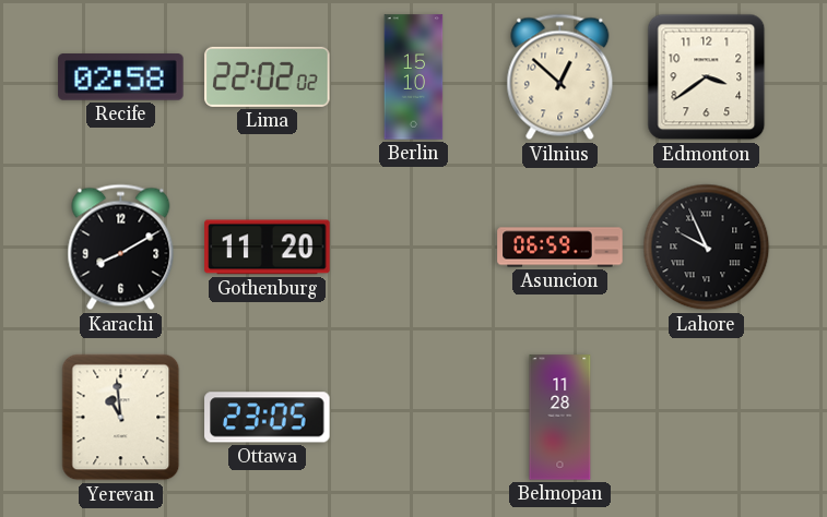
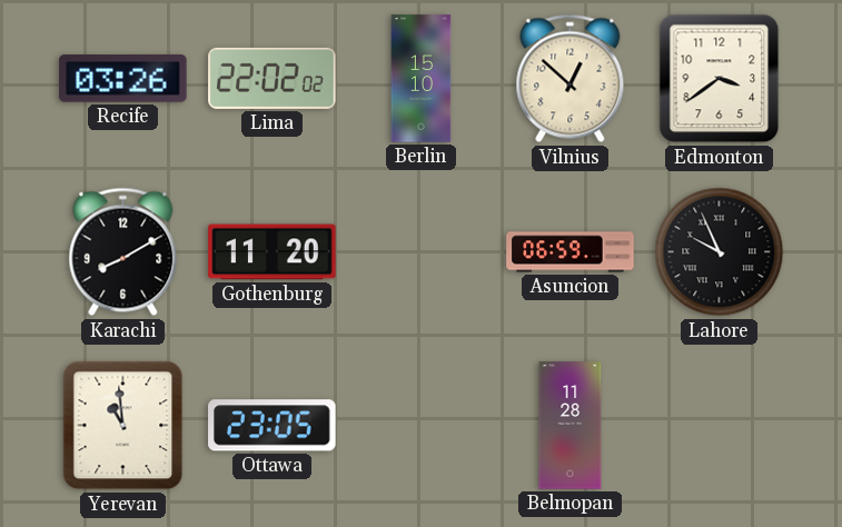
Recife: 02:58 -> 03:26
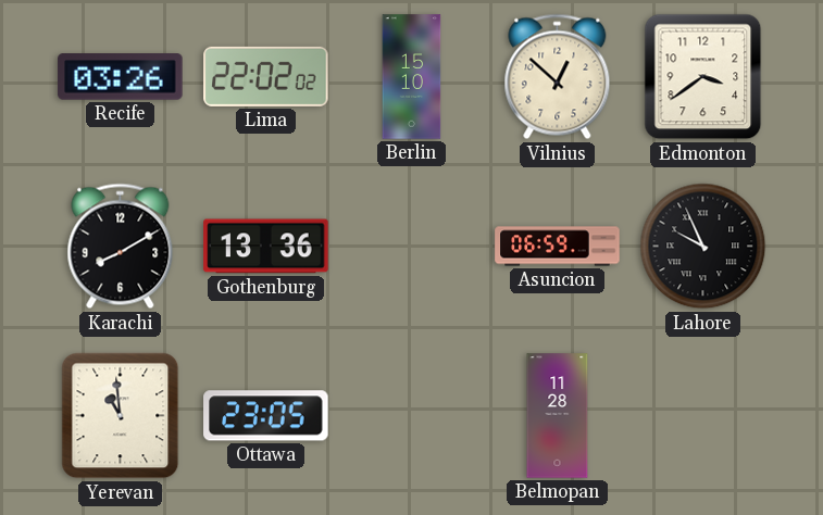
Gothenburg: 11:20 -> 13:36
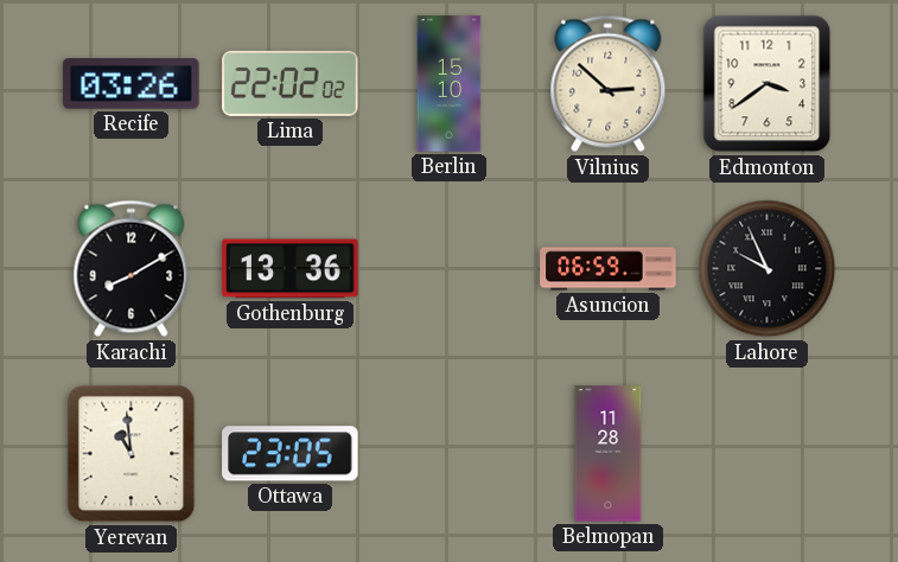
Vilnius: 12:52 -> 2:52
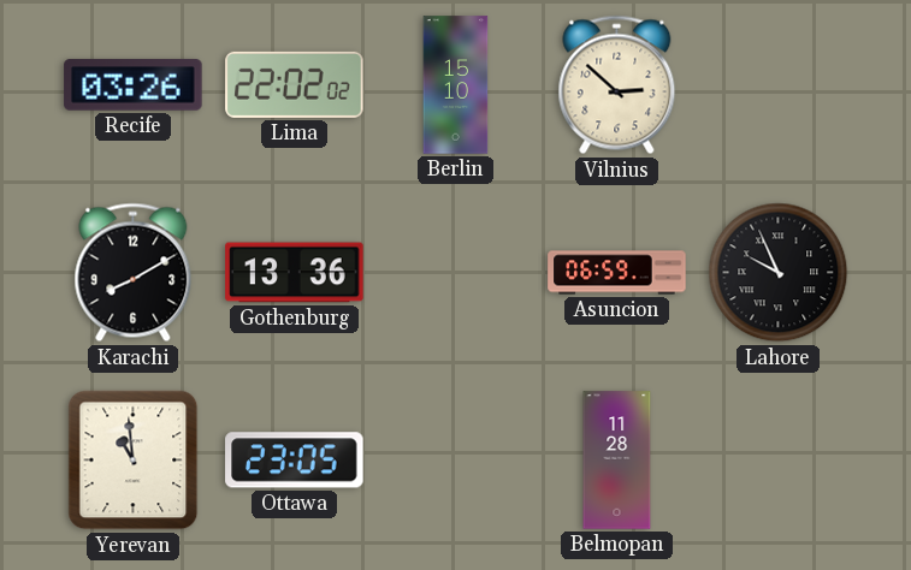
Edmonton: 3:39 -> none
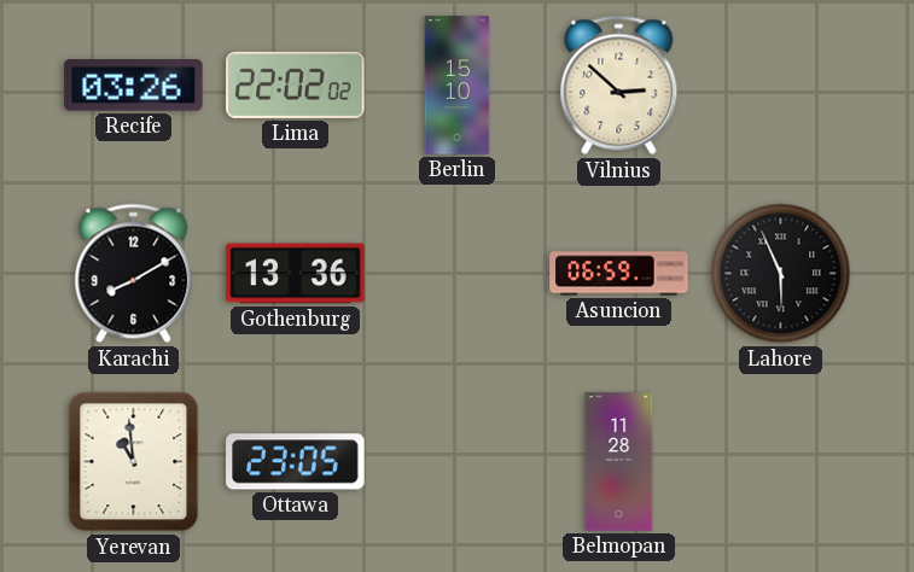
Lahore: 9:56 -> 5:56
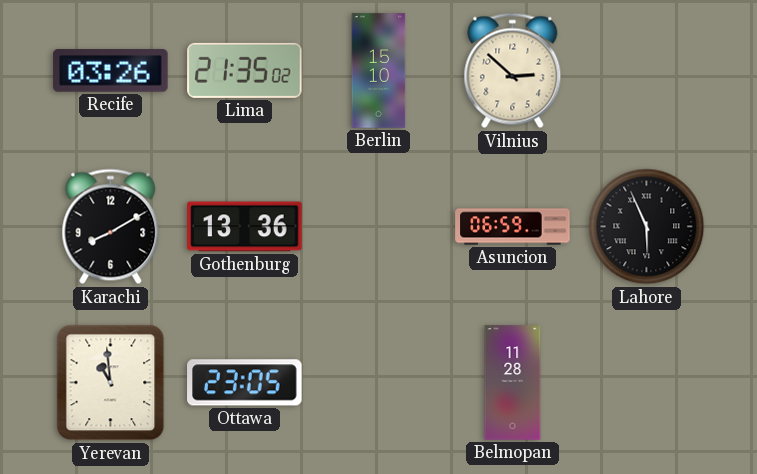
Lima: 22:02 -> 21:35
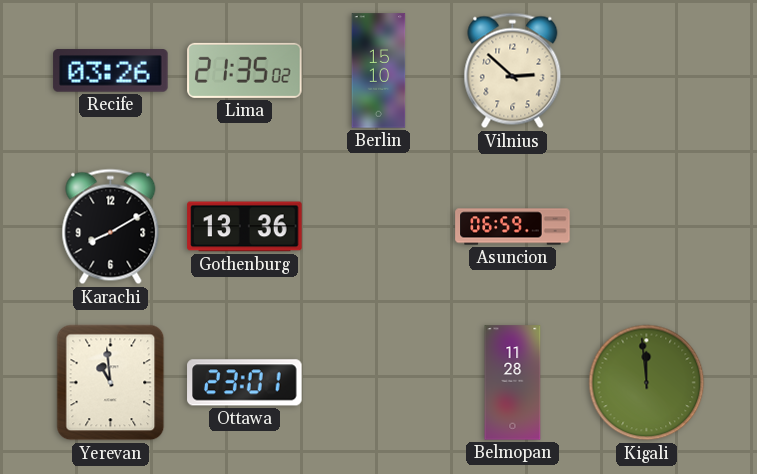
Lahore: 5:56 -> none
Ottawa: 23:05 -> 23:01
Kigali: none -> 11:59
